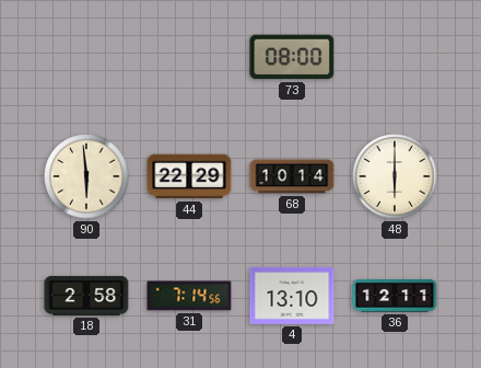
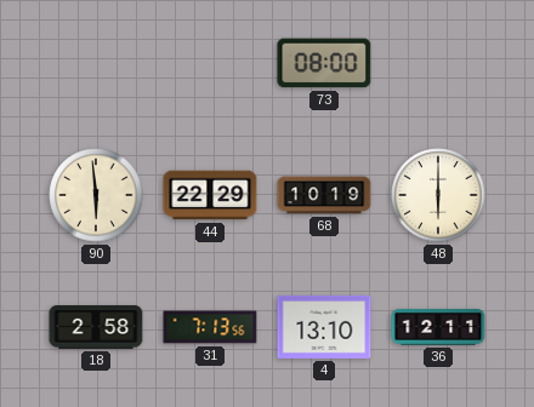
68: 10:14 -> 10:19
31: 7:14 -> 7:13
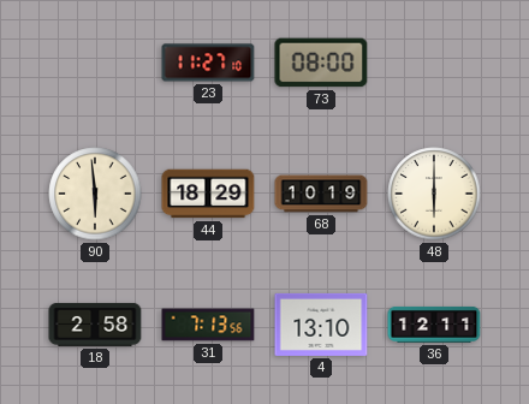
23: none -> 11:27
44: 22:29 -> 18:29
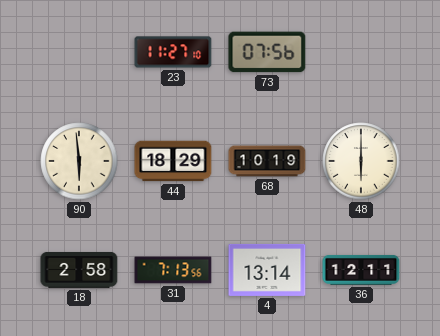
73: 08:00 -> 07:56
4: 13:10 -> 13:14
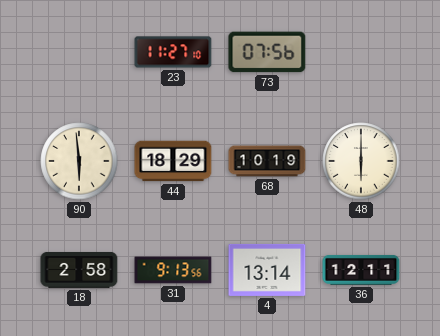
31: 7:13 -> 9:13
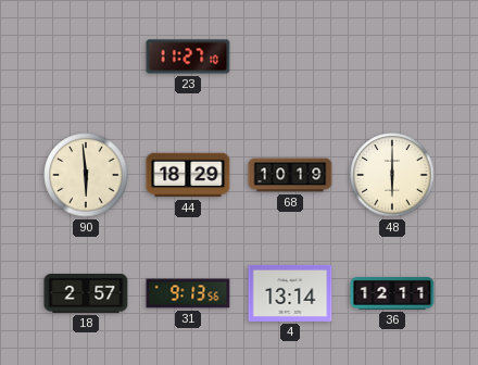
73: 07:56 -> none
18: 2:58 -> 2:57
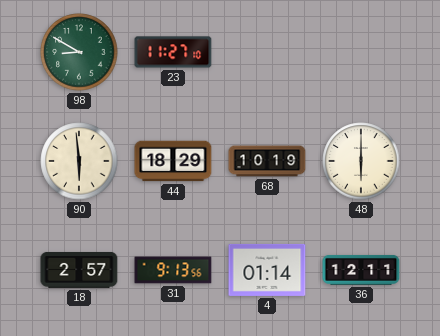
98: none -> 8:50
4: 13:14 -> 01:14
